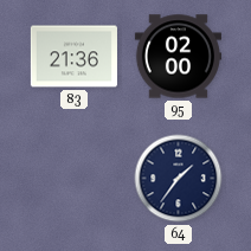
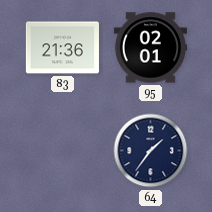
95: 02:00 -> 02:01
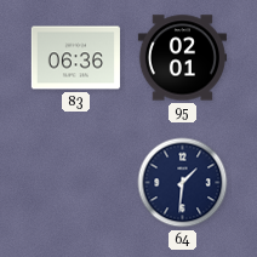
83: 21:36 -> 06:36
64: 1:36 -> 1:31
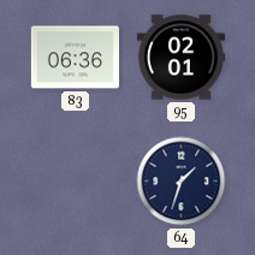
64: 1:31 -> 1:33
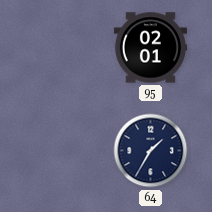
83: 06:36 -> none
64: 1:33 -> 1:35
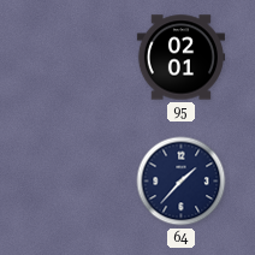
64: 1:35 -> 1:37
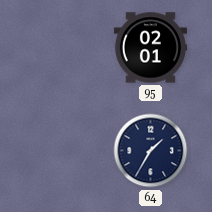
64: 1:37 -> 1:35
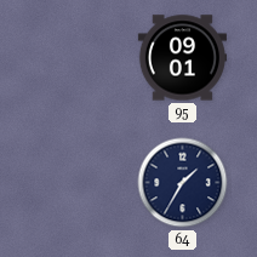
95: 02:01 -> 09:01
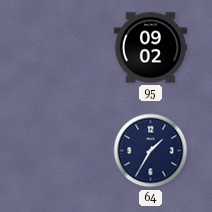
95: 09:01 -> 09:02
